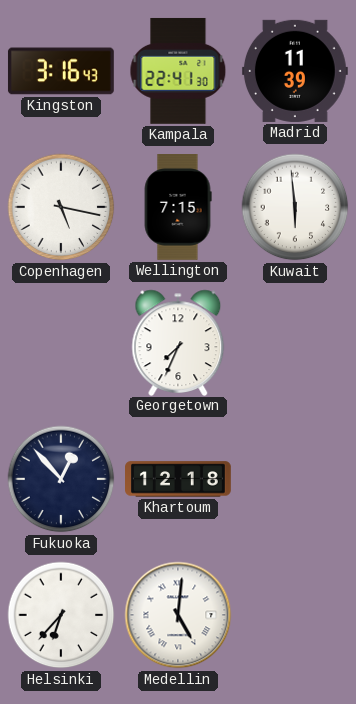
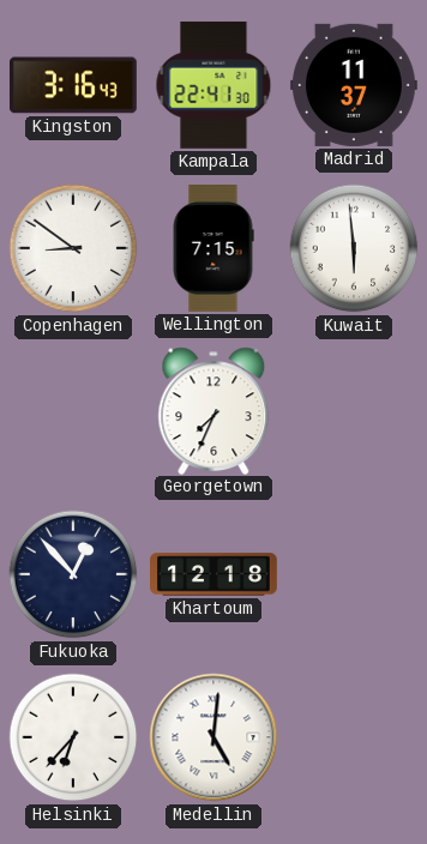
Madrid: 11:39 -> 11:37
Copenhagen: 5:17 -> 8:51
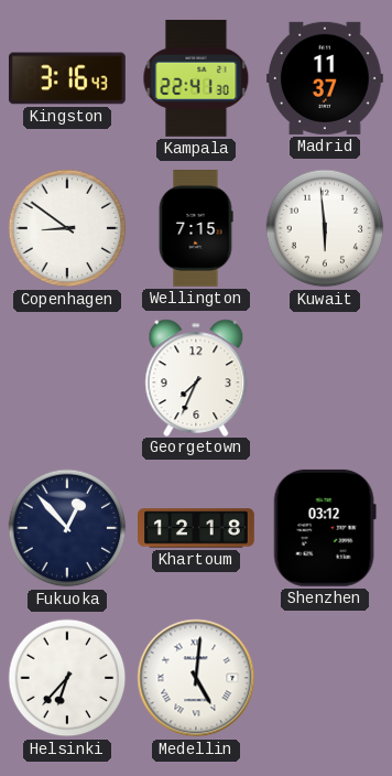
Shenzhen: none -> 03:12
